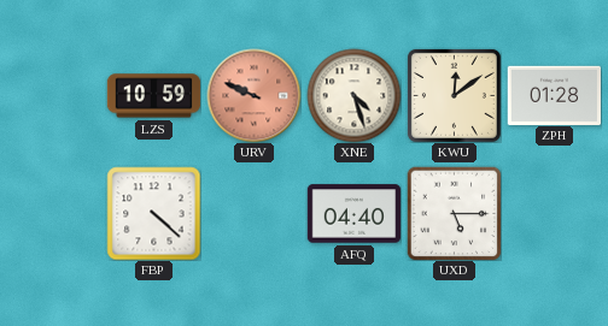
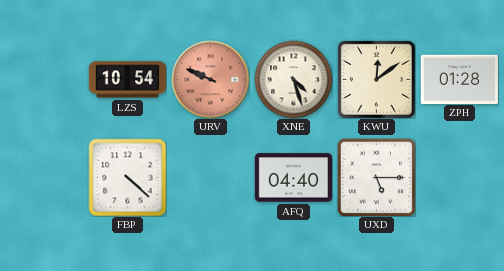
LZS: 10:59 -> 10:54
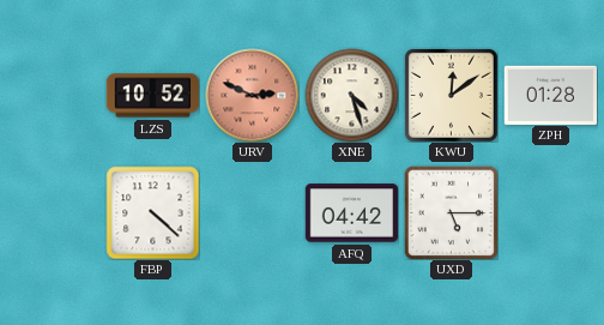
LZS: 10:54 -> 10:52
URV: 9:49 -> 2:49
AFQ: 04:40 -> 04:42
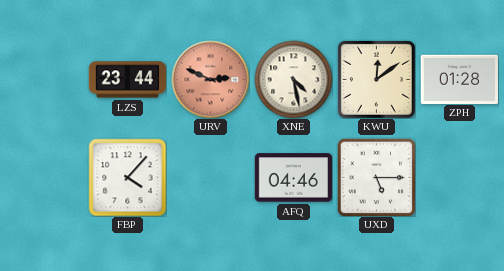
LZS: 10:52 -> 23:44
XNE: 4:27 -> 4:28
FBP: 4:22 -> 4:07
AFQ: 04:42 -> 04:46
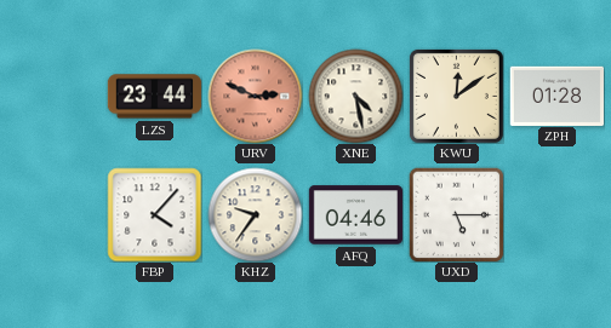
KHZ: none -> 9:36
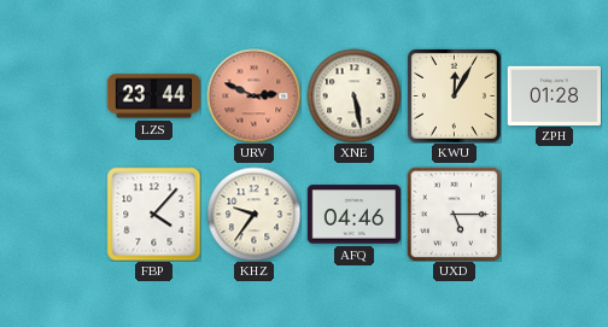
XNE: 4:28 -> 5:28
KWU: 12:09 -> 12:05
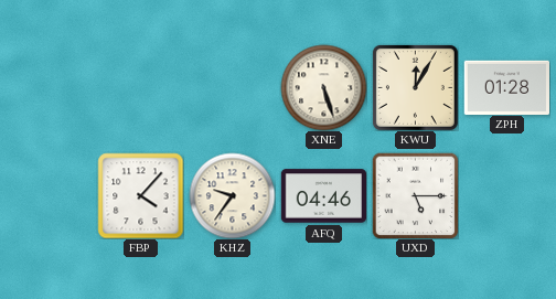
LZS: 23:44 -> none
URV: 2:49 -> none
XNE: 5:28 -> 5:27
